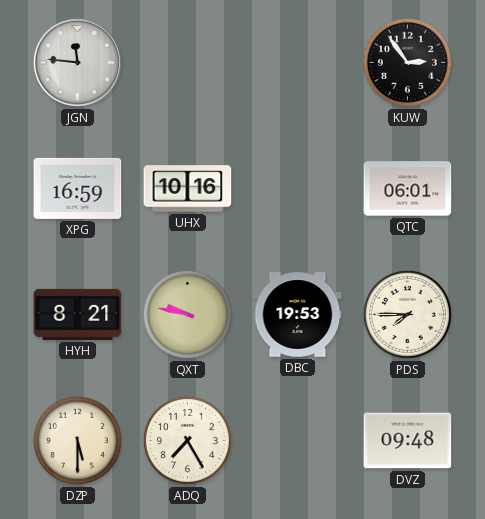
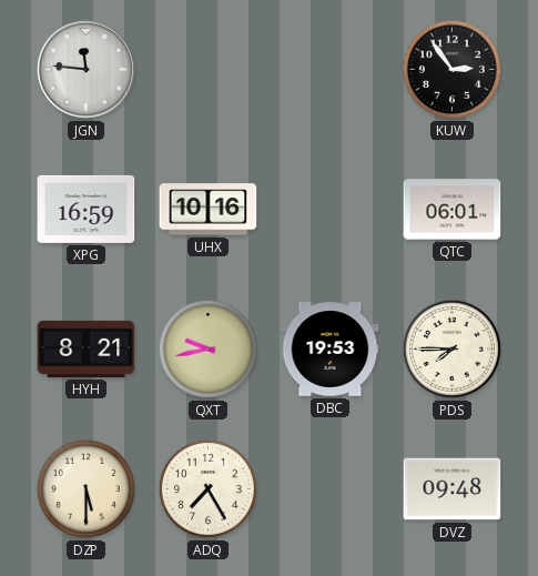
QXT: 9:47 -> 9:43
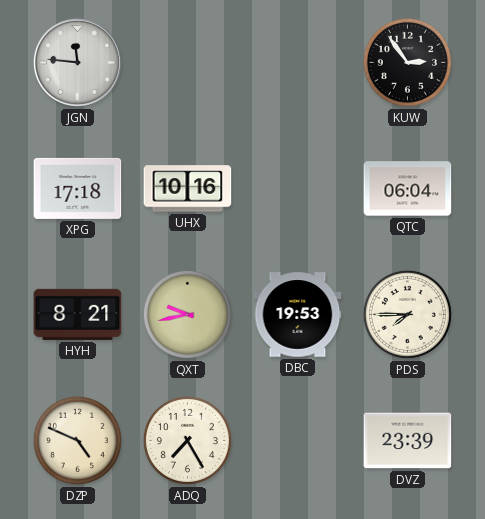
XPG: 16:59 -> 17:18
QTC: 06:01 -> 06:04
DZP: 5:30 -> 4:49
DVZ: 09:48 -> 23:39
